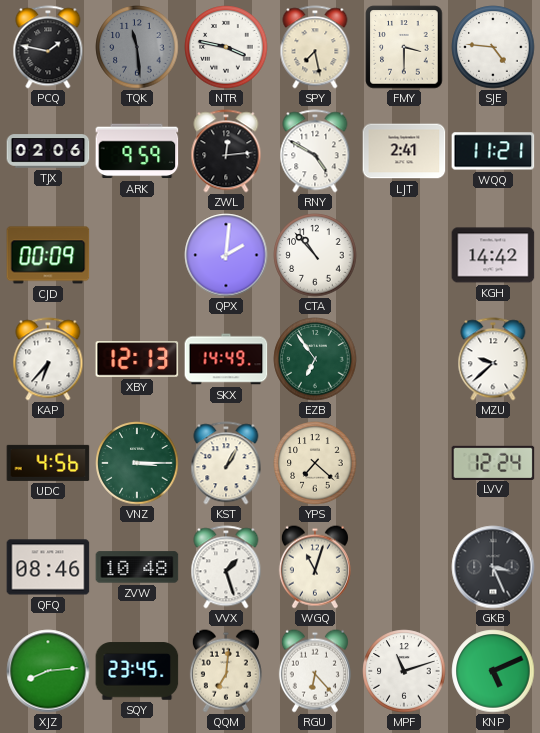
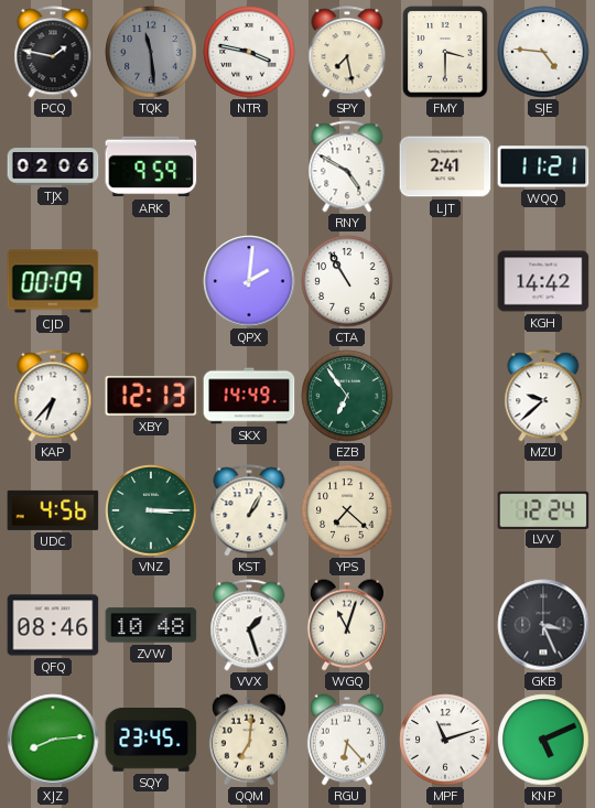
ZWL: 12:14 -> none
CTA: 10:53 -> 10:55
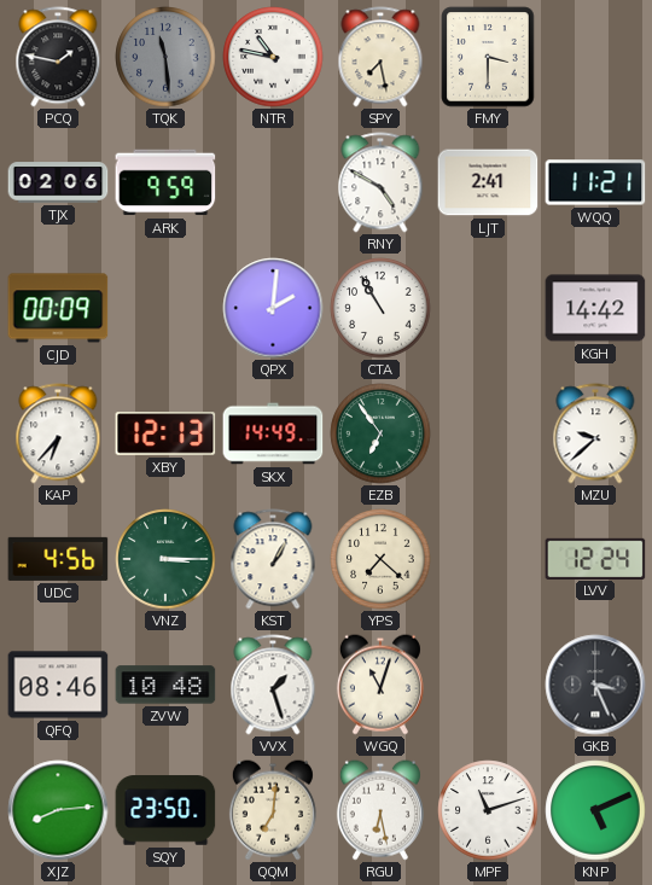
NTR: 3:47 -> 10:47
SJE: 4:46 -> none
SQY: 23:45 -> 23:50
RGU: 6:23 -> 6:28
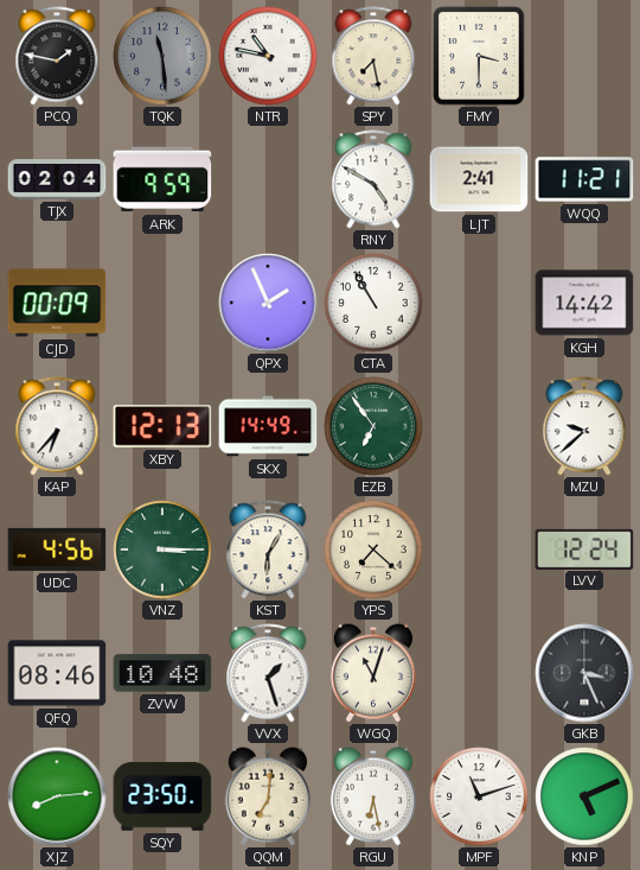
TJX: 02:06 -> 02:04
QPX: 2:01 -> 1:56
KST: 1:05 -> 6:05
